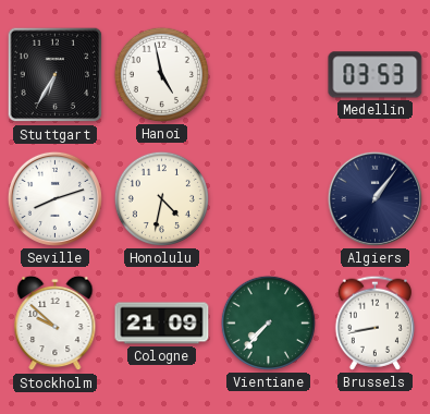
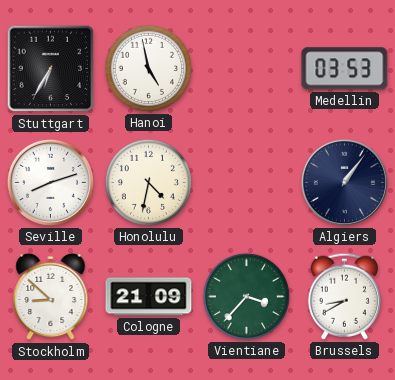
Stockholm: 9:52 -> 8:52
Vientiane: 7:37 -> 3:37
Brussels: 8:43 -> 8:40
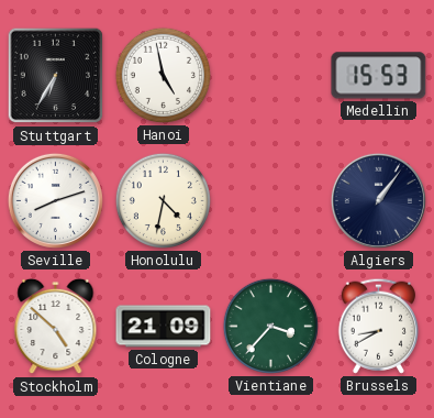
Medellin: 03:53 -> 15:53
Stockholm: 8:52 -> 4:52
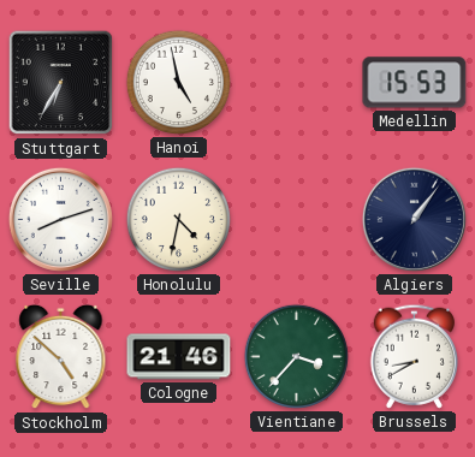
Cologne: 21:09 -> 21:46
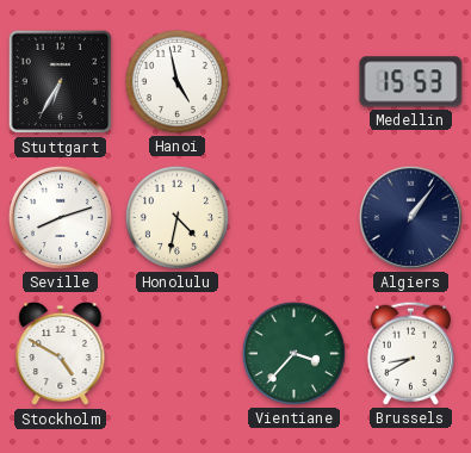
Stockholm: 4:52 -> 4:50
Cologne: 21:46 -> none
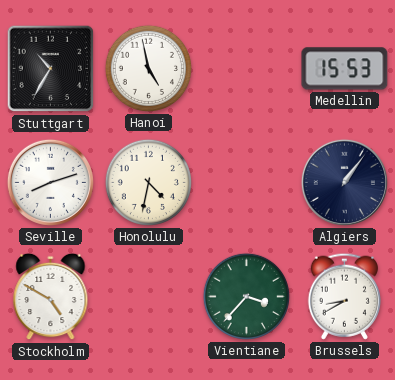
Stuttgart: 6:35 -> 10:35
